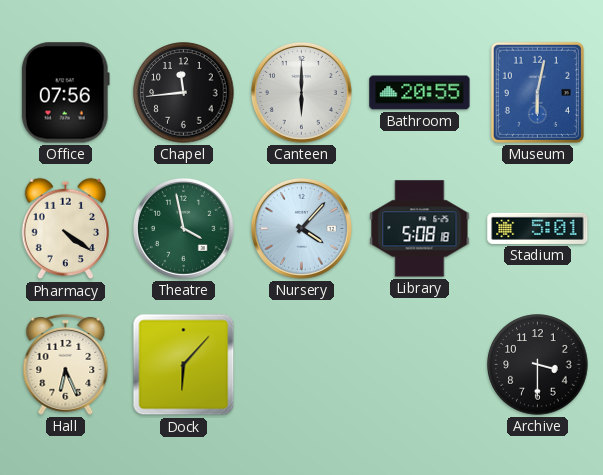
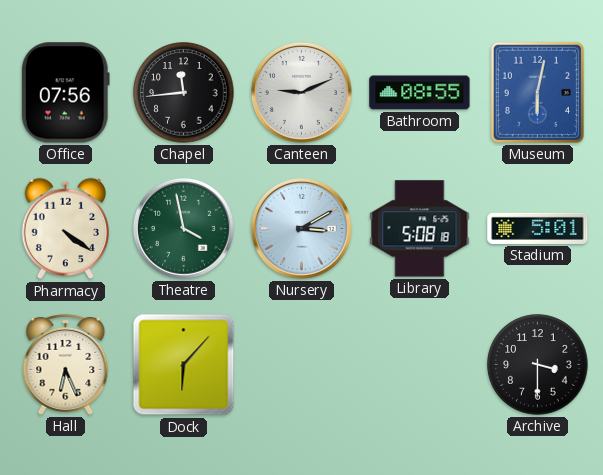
Canteen: 6:00 -> 9:11
Bathroom: 20:55 -> 08:55
Nursery: 4:07 -> 3:10
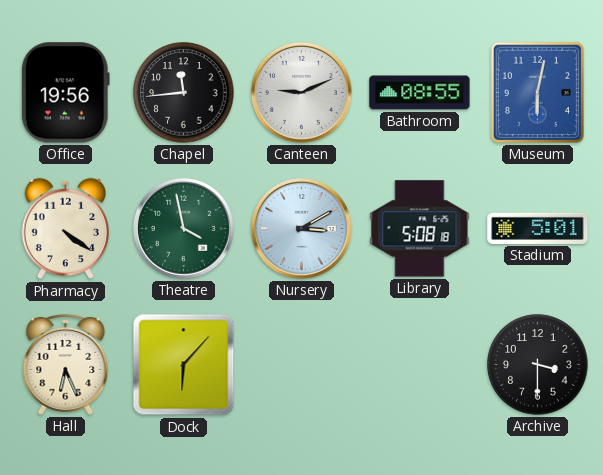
Office: 07:56 -> 19:56
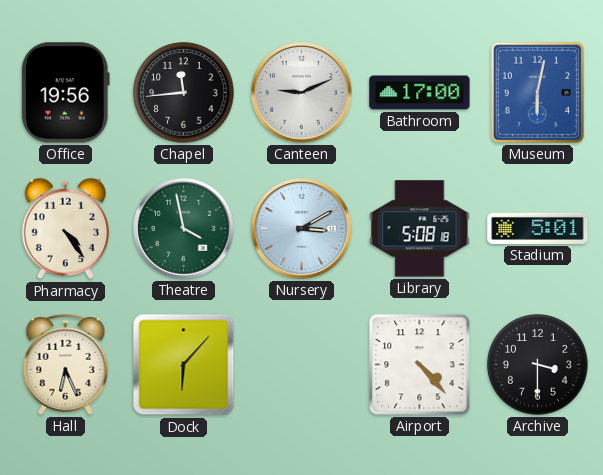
Bathroom: 08:55 -> 17:00
Pharmacy: 4:21 -> 4:24
Airport: none -> 4:23
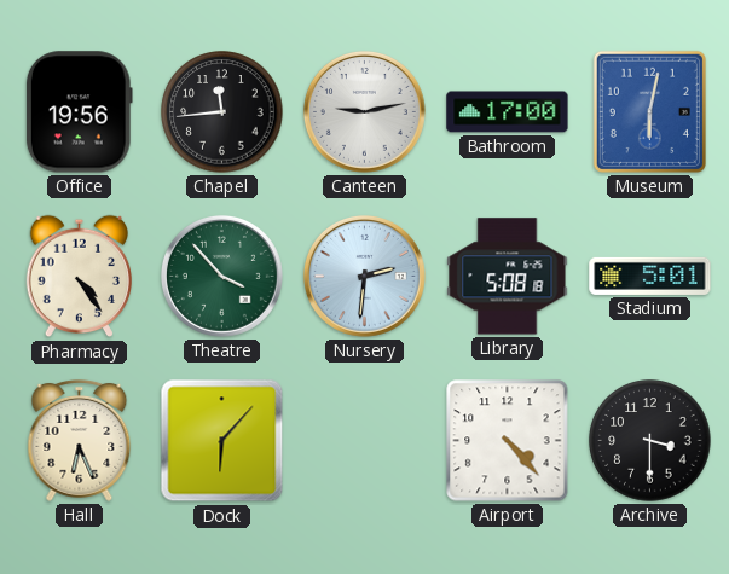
Canteen: 9:11 -> 9:13
Theatre: 3:58 -> 3:53
Nursery: 3:10 -> 2:31
